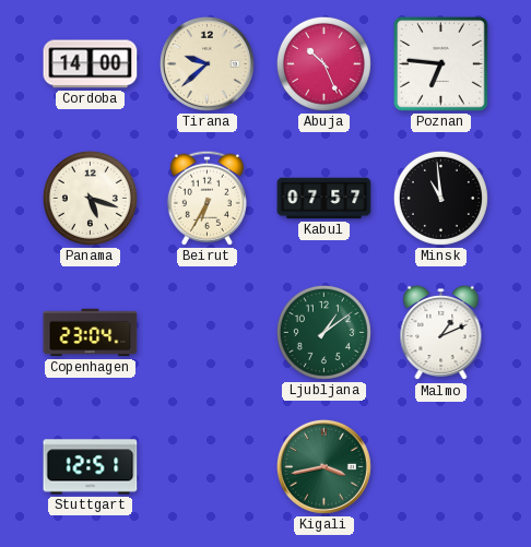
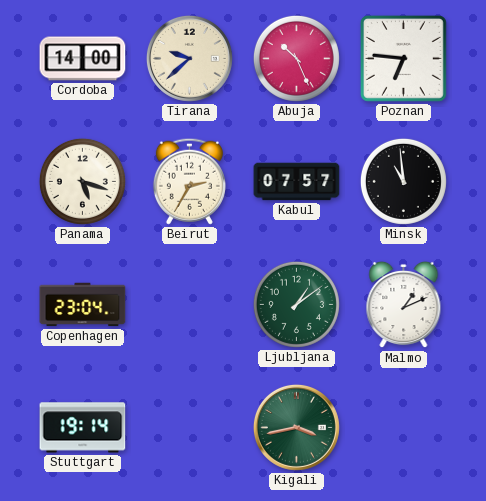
Beirut: 6:35 -> 2:35
Stuttgart: 12:51 -> 19:14
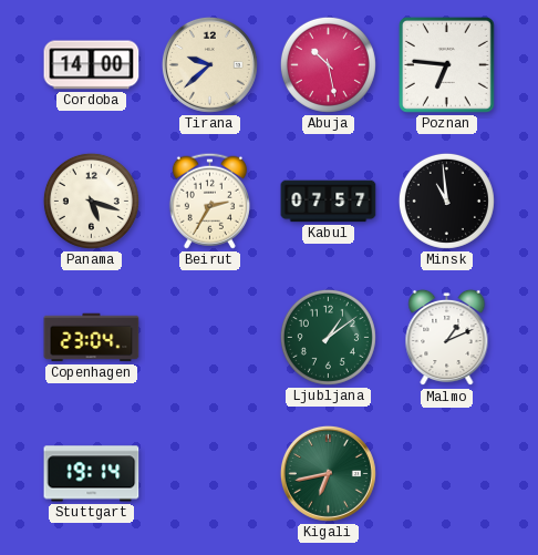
Abuja: 10:26 -> 10:28
Kigali: 3:43 -> 6:43
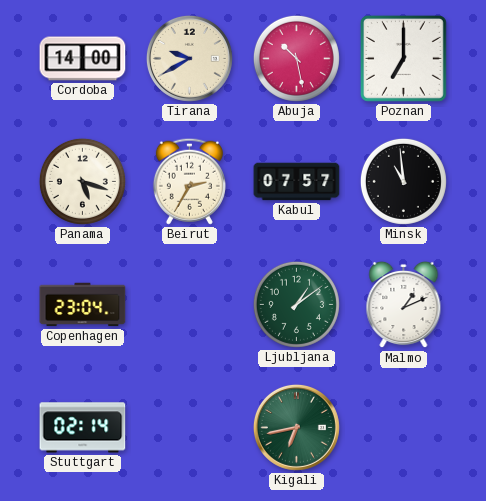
Tirana: 9:38 -> 9:40
Poznan: 6:46 -> 7:00
Stuttgart: 19:14 -> 02:14
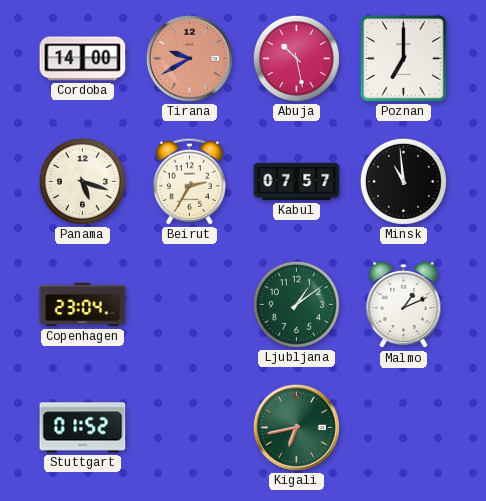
Tirana dial: cream -> salmon
Stuttgart: 02:14 -> 01:52
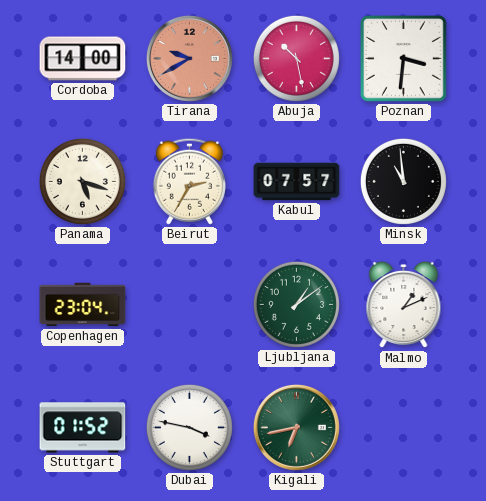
Poznan: 7:00 -> 3:31
Dubai: none -> 3:47
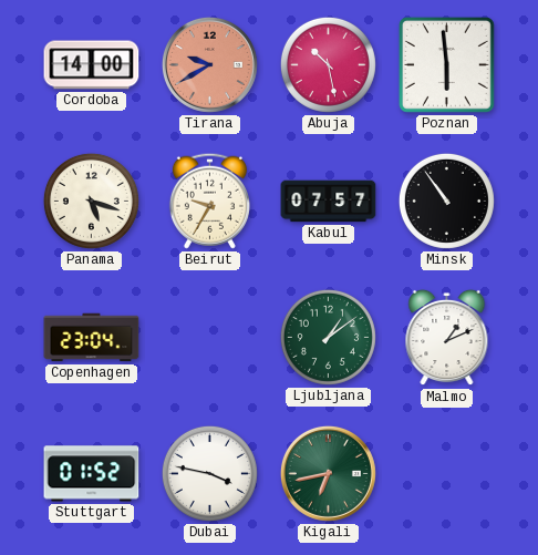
Poznan: 3:31 -> 5:59
Beirut: 2:35 -> 9:35
Minsk: 10:59 -> 10:54
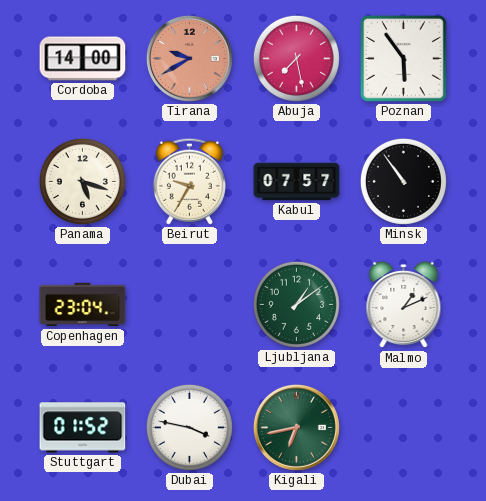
Abuja: 10:28 -> 7:28
Poznan: 5:59 -> 5:54
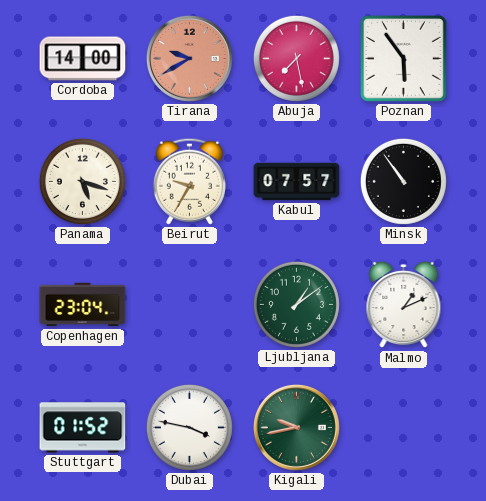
Kigali: 6:43 -> 9:43
